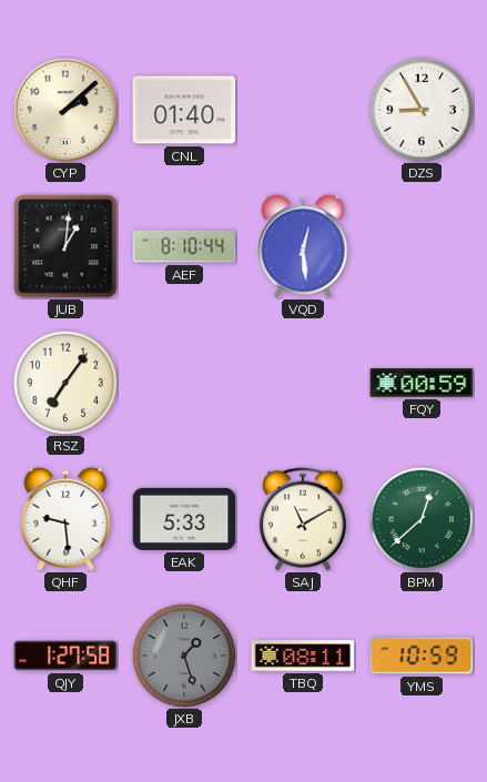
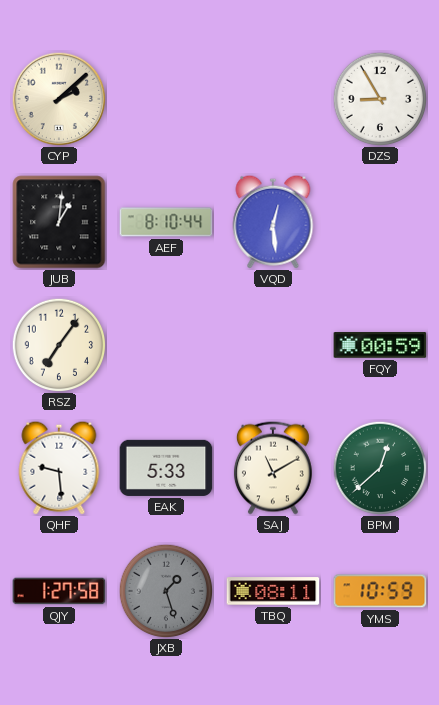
CNL: 01:40 -> none
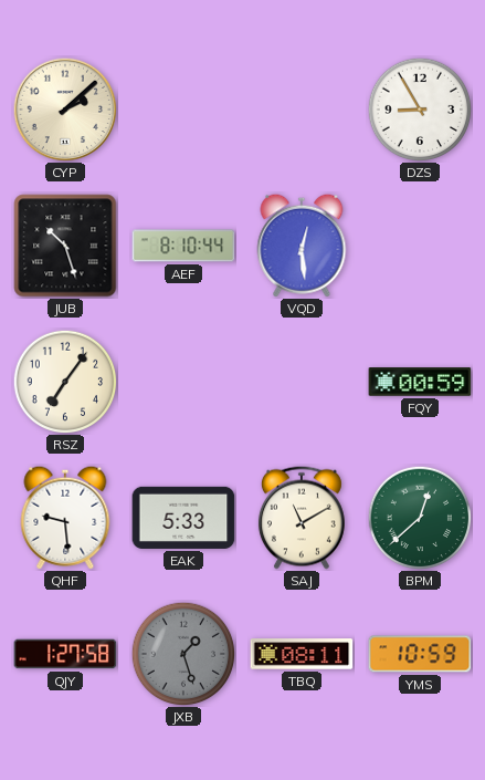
JUB: 1:01 -> 10:27
